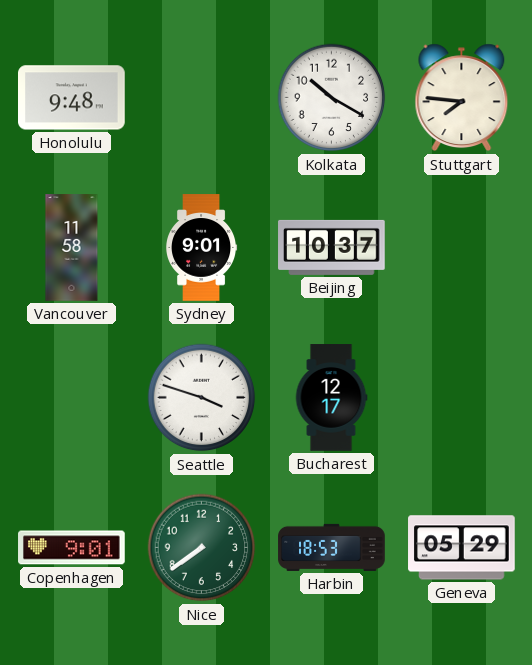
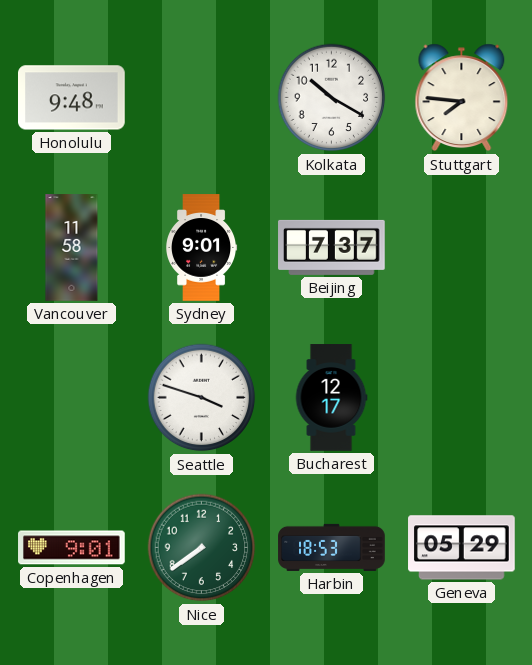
Beijing: 10:37 -> 7:37
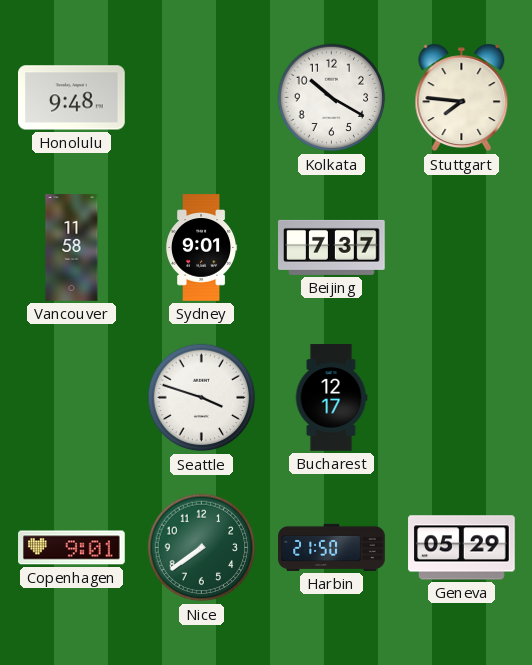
Harbin: 18:53 -> 21:50
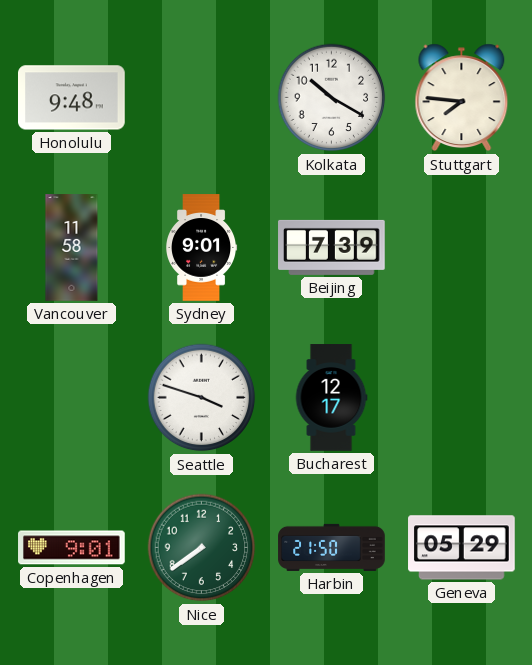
Beijing: 7:37 -> 7:39
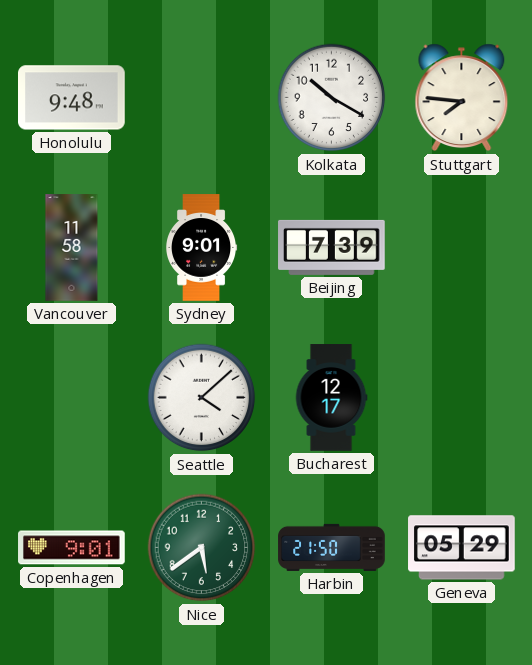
Seattle: 3:48 -> 4:08
Nice: 7:39 -> 5:39
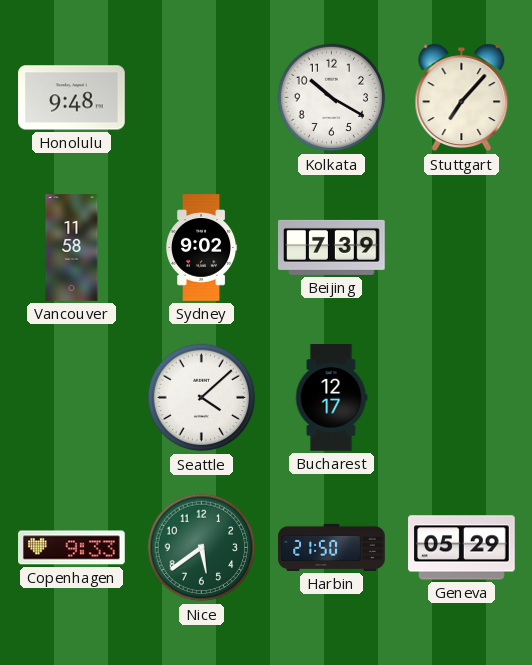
Stuttgart: 7:46 -> 7:07
Sydney: 9:01 -> 9:02
Copenhagen: 9:01 -> 9:33
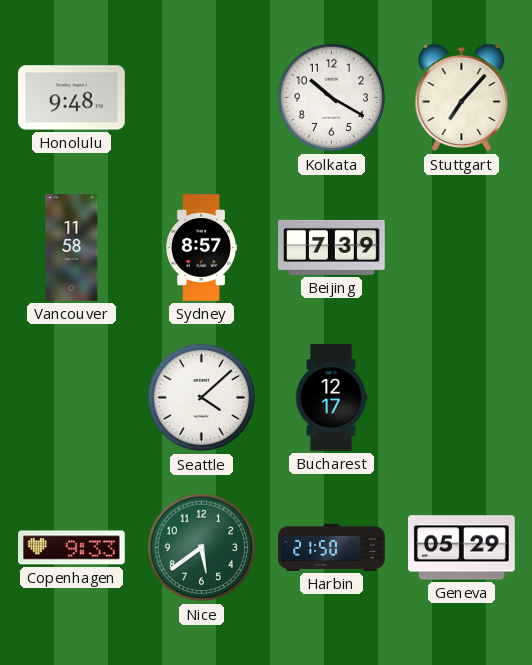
Sydney: 9:02 -> 8:57
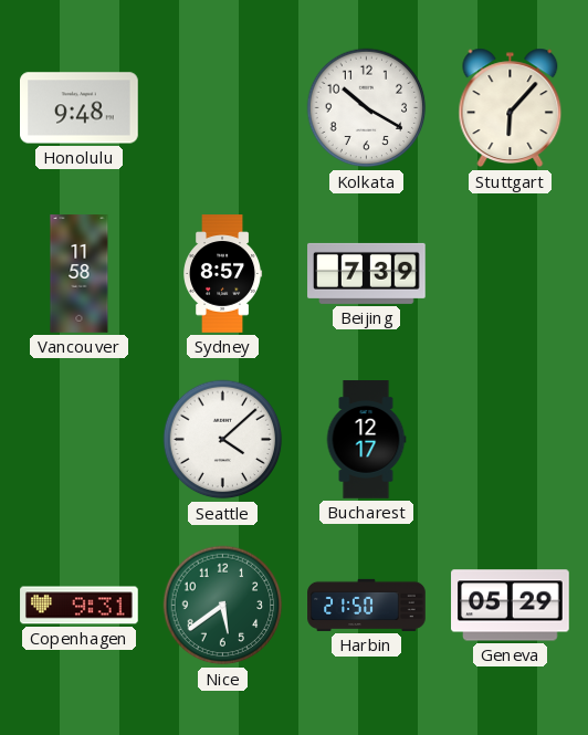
Stuttgart: 7:07 -> 6:07
Copenhagen: 9:33 -> 9:31
